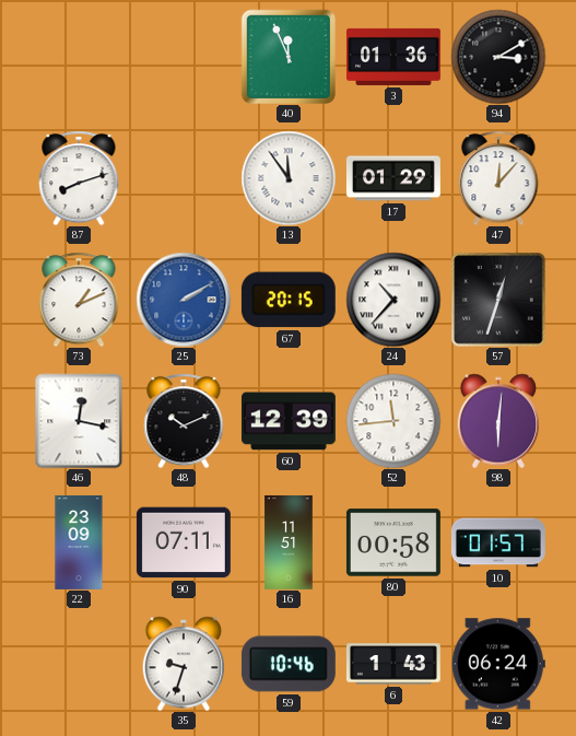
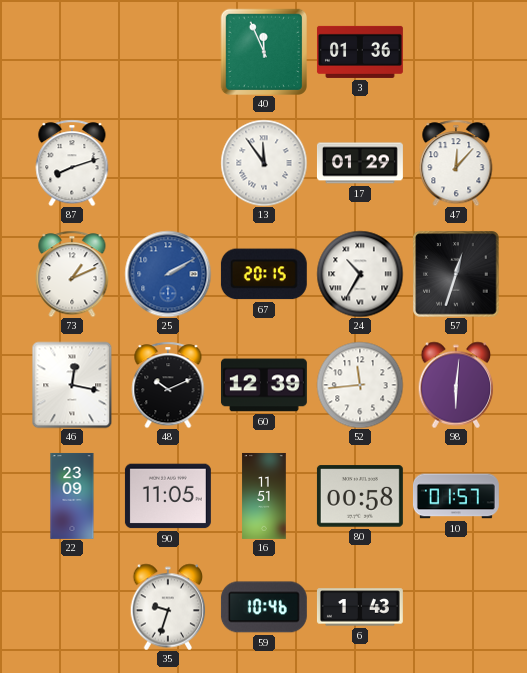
94: 3:10 -> none
24: 10:37 -> 10:35
90: 07:11 -> 11:05
42: 06:24 -> none
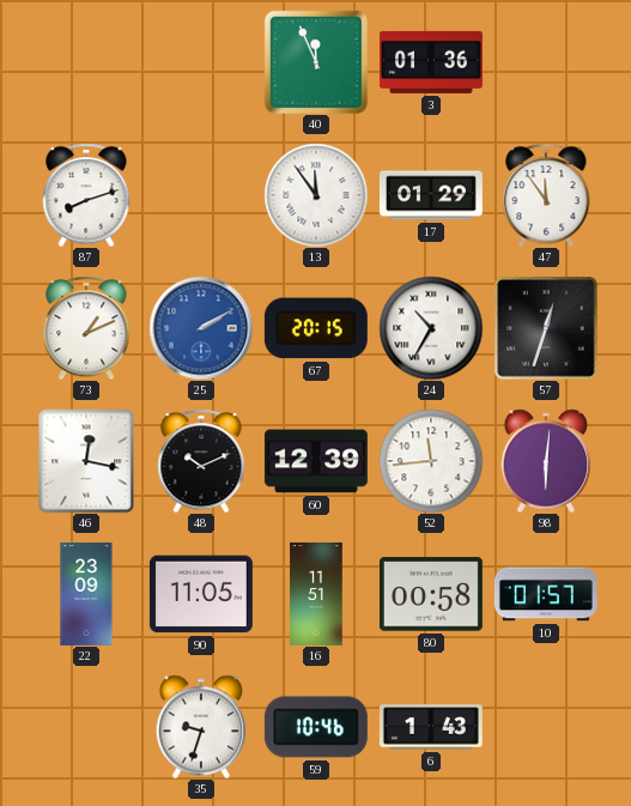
47: 12:07 -> 11:54
